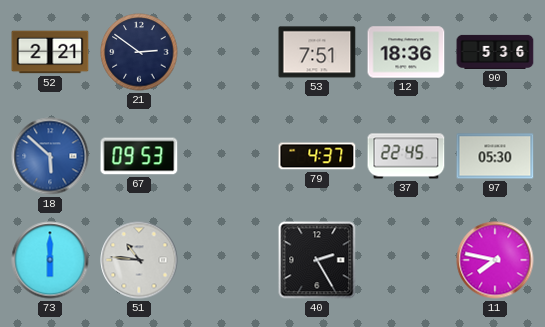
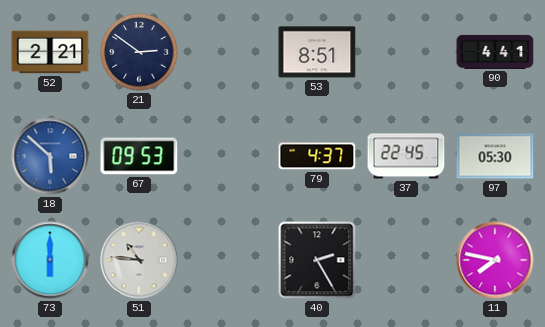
53: 7:51 -> 8:51
12: 18:36 -> none
90: 5:36 -> 4:41
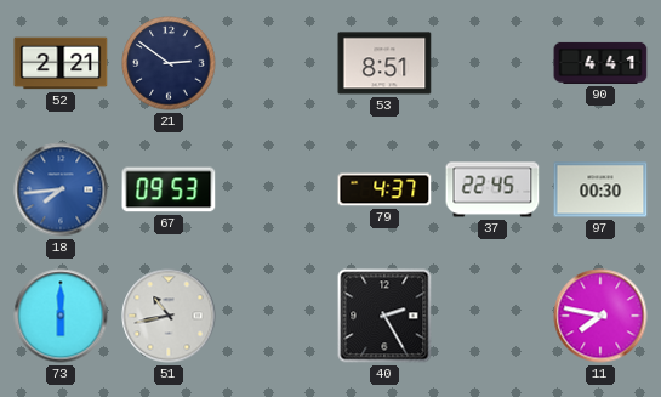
18: 5:52 -> 7:44
97: 05:30 -> 00:30
51: 10:46 -> 10:43
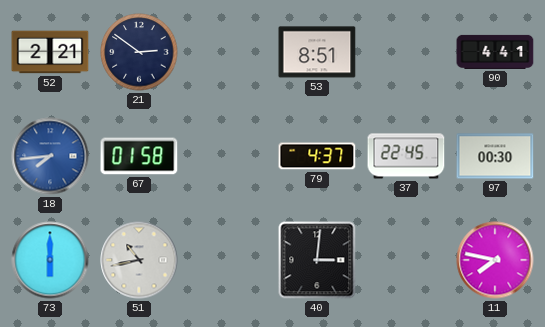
67: 09:53 -> 01:58
40: 2:25 -> 3:01
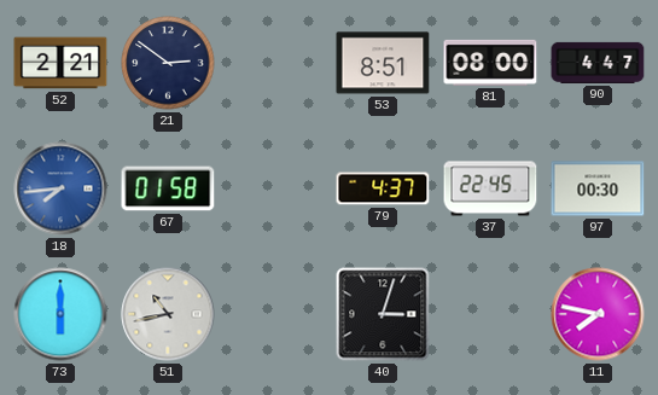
81: none -> 08:00
90: 4:41 -> 4:47
40: 3:01 -> 3:03
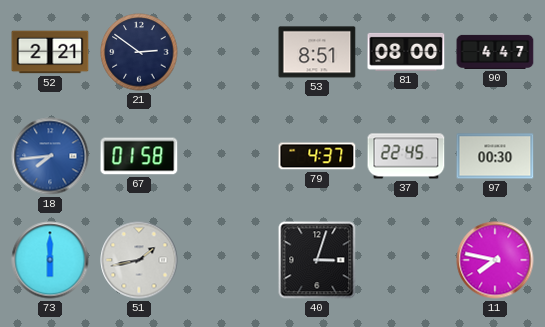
51: 10:43 -> 1:43
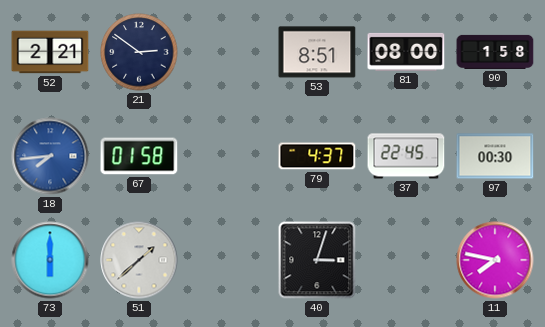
90: 4:47 -> 1:58
51: 1:43 -> 1:38
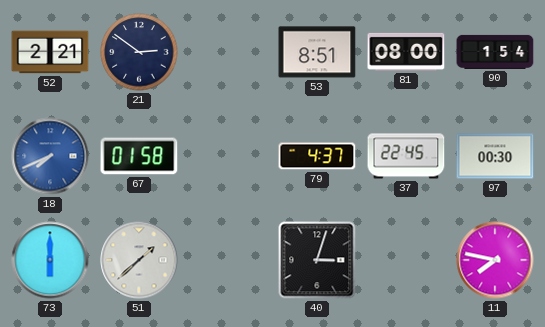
90: 1:58 -> 1:54
18: 7:44 -> 7:41
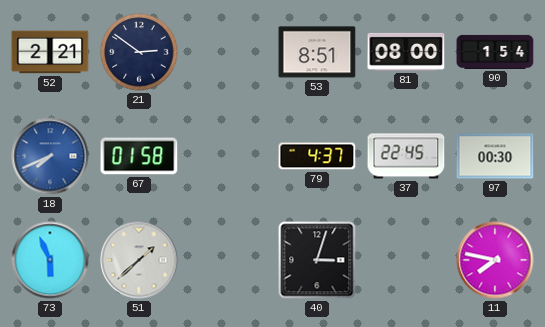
73: 6:00 -> 5:56
